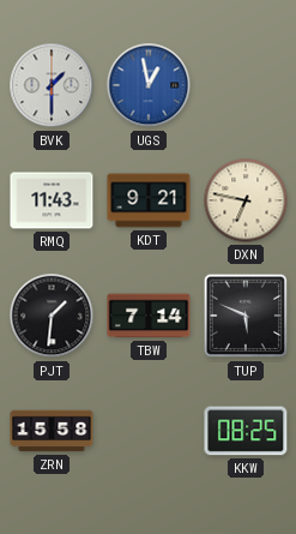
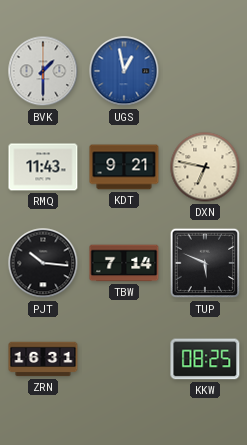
PJT: 1:31 -> 10:16
ZRN: 15:58 -> 16:31
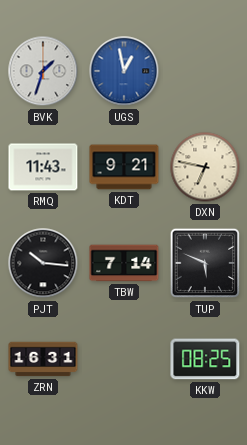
BVK: 1:30 -> 1:33
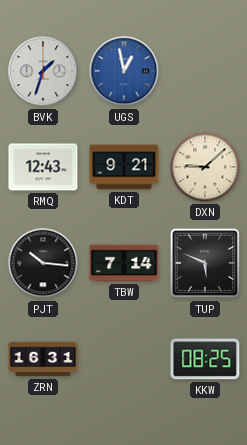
RMQ: 11:43 -> 12:43
DXN: 6:47 -> 9:08
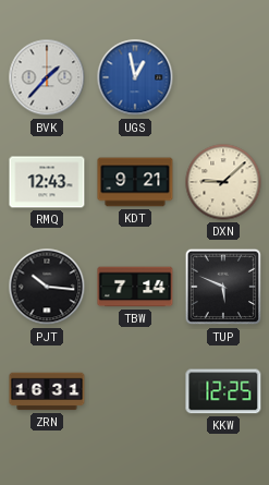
BVK: 1:33 -> 1:37
KKW: 08:25 -> 12:25
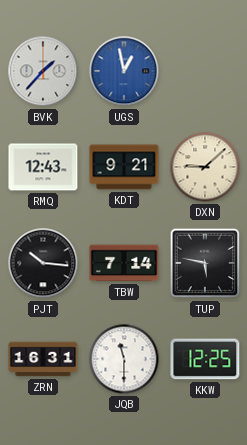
TUP: 5:49 -> 5:47
JQB: none -> 11:30
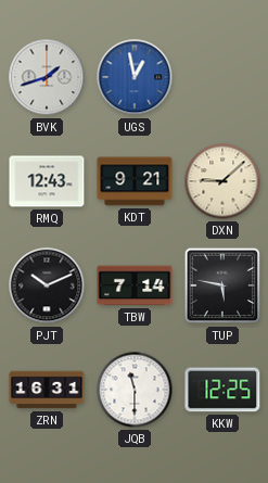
BVK: 1:37 -> 1:42
PJT: 10:16 -> 10:11
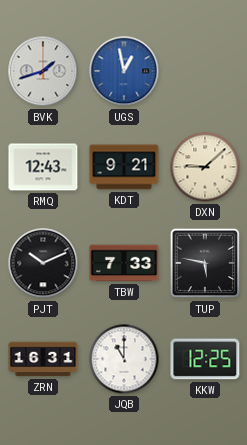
TBW: 7:14 -> 7:33
JQB: 11:30 -> 11:00
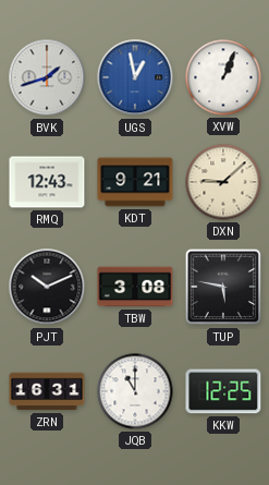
XVW: none -> 1:04
TBW: 7:33 -> 3:08
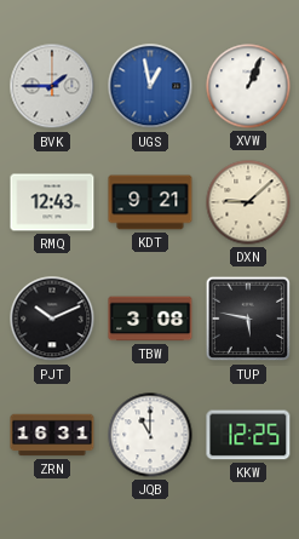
BVK: 1:42 -> 1:45
